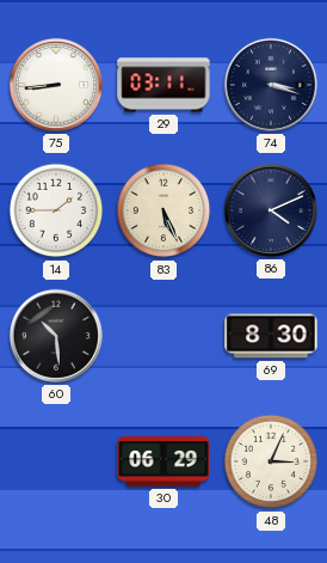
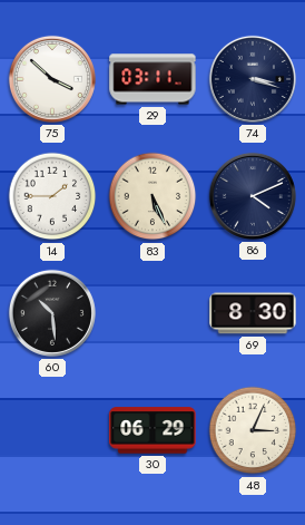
75: 8:44 -> 3:52
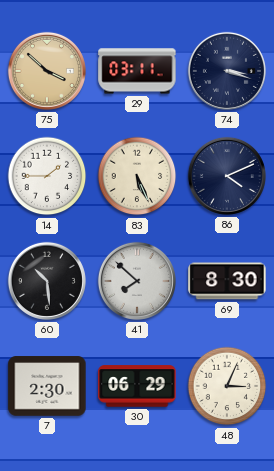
75 dial: white -> champagne
41: none -> 7:52
7: none -> 2:30
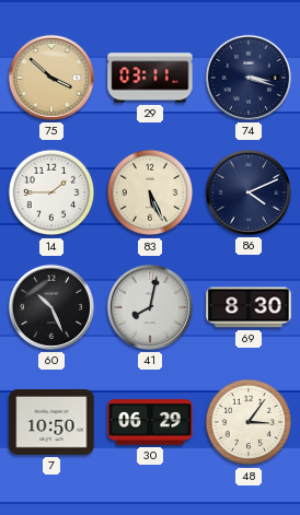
60: 10:29 -> 10:26
41: 7:52 -> 8:02
7: 2:30 -> 10:50
48: 3:04 -> 3:06
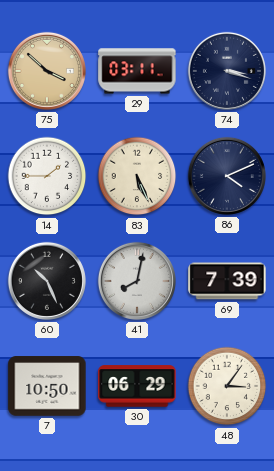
69: 8:30 -> 7:39
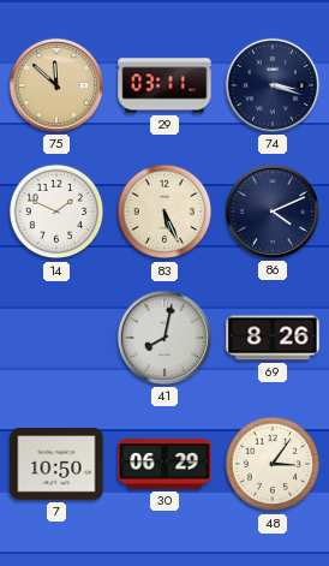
75: 3:52 -> 11:52
14: 1:45 -> 1:49
60: 10:26 -> none
69: 7:39 -> 8:26
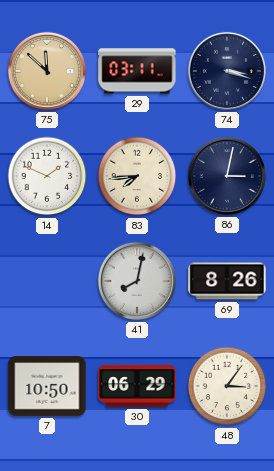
83: 5:26 -> 7:44
86: 4:11 -> 3:02
